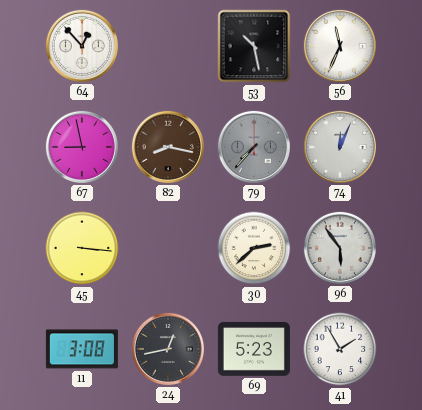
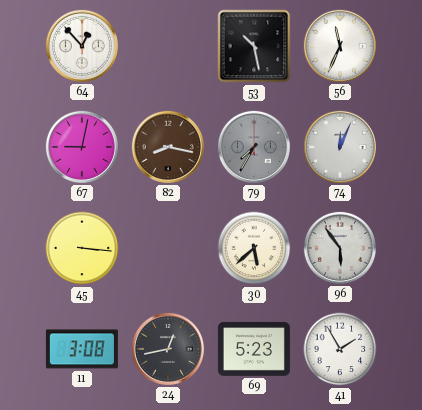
67: 8:58 -> 9:02
79: 7:37 -> 7:35
30: 2:38 -> 5:38
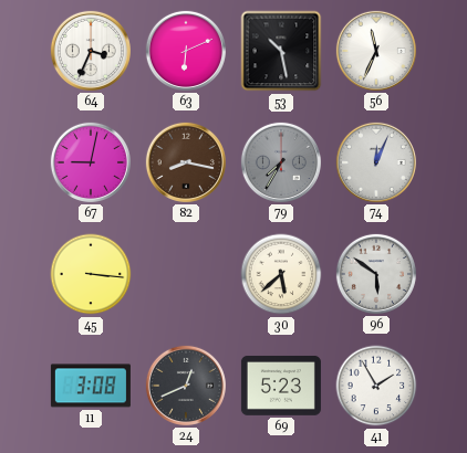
64: 12:53 -> 3:34
63: none -> 6:11
96: 5:54 -> 5:51
24: 12:43 -> 12:41
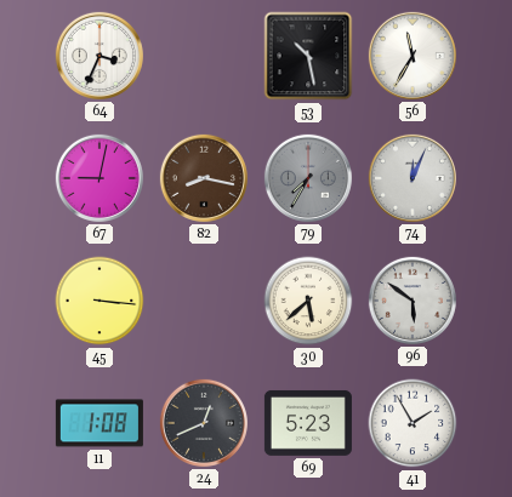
63: 6:11 -> none
56: 11:34 -> 11:35
11: 3:08 -> 1:08
